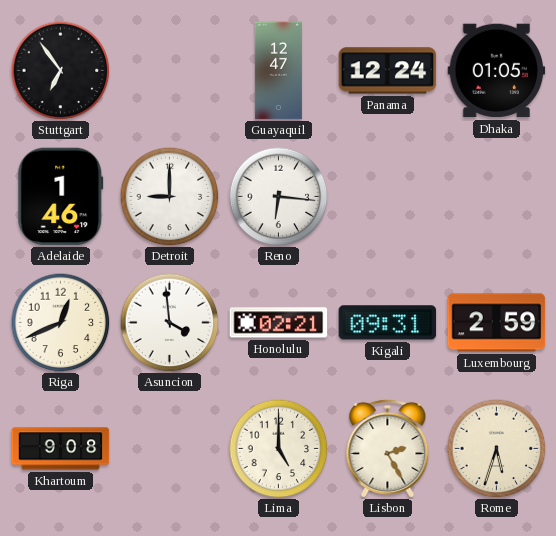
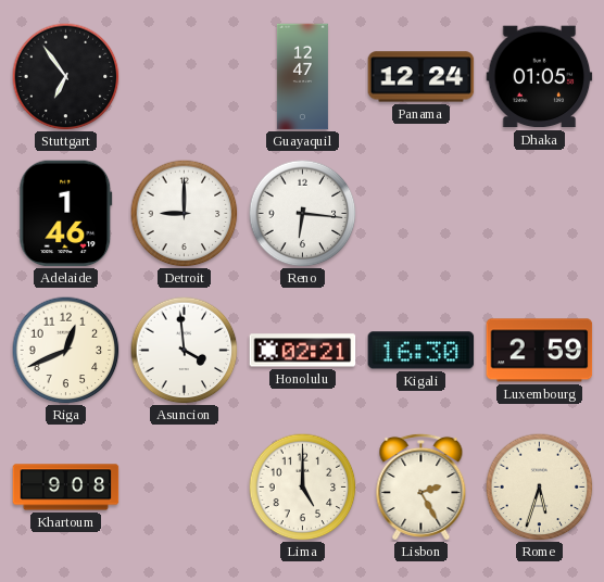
Kigali: 09:31 -> 16:30
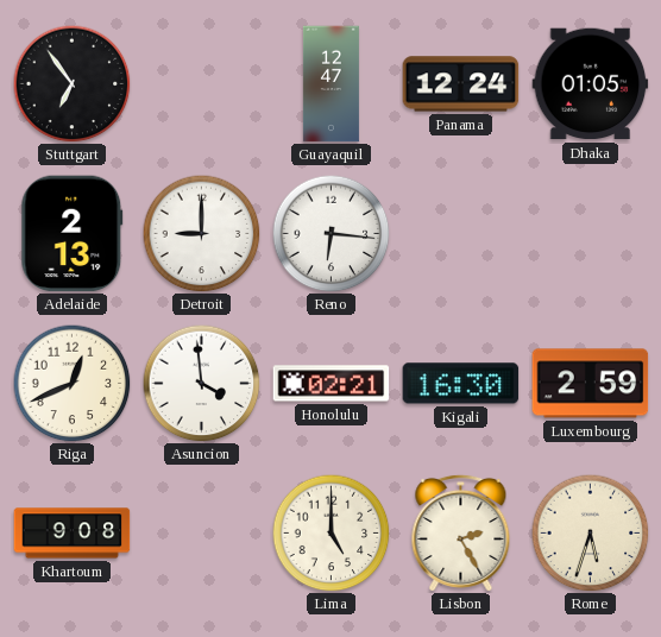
Adelaide: 1:46 -> 2:13
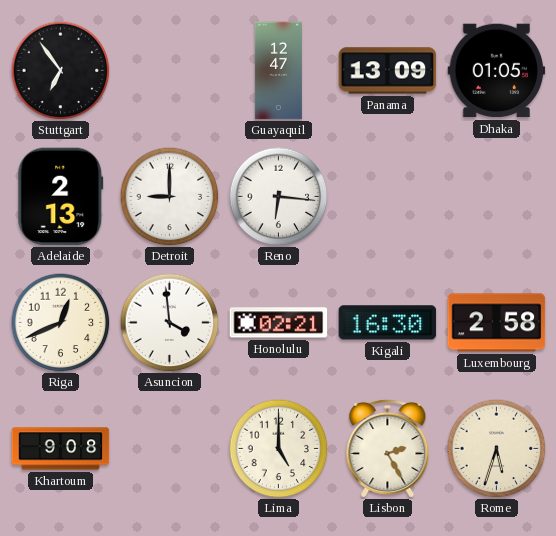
Panama: 12:24 -> 13:09
Luxembourg: 2:59 -> 2:58
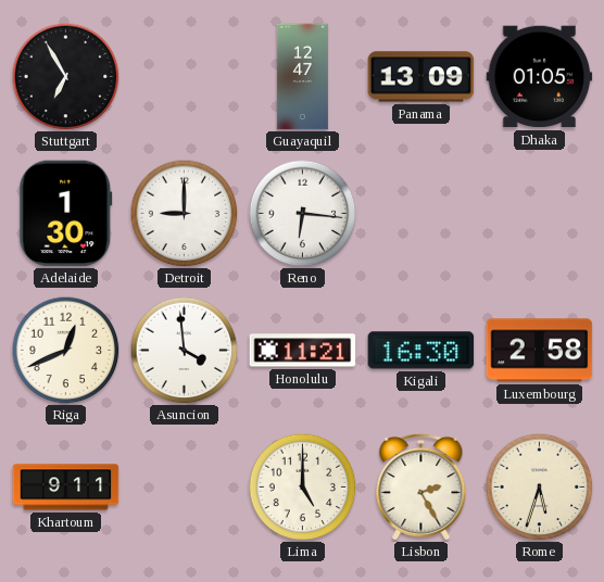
Stuttgart: 6:54 -> 6:55
Adelaide: 2:13 -> 1:30
Honolulu: 02:21 -> 11:21
Khartoum: 9:08 -> 9:11
